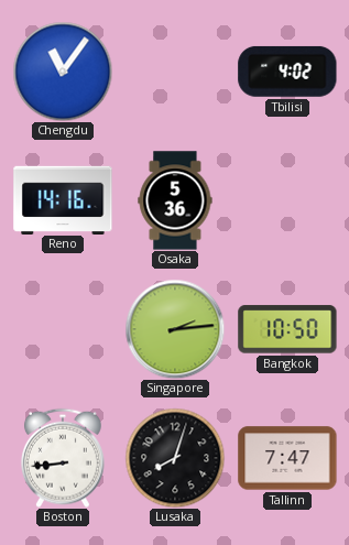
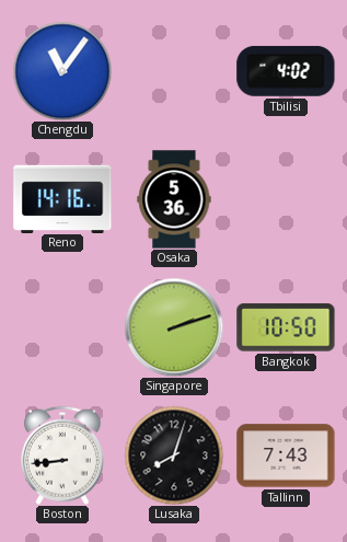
Singapore: 2:14 -> 2:12
Tallinn: 7:47 -> 7:43
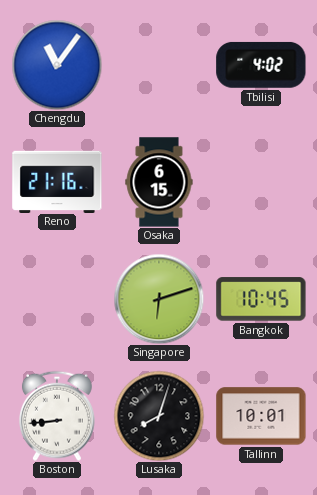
Reno: 14:16 -> 21:16
Osaka: 5:36 -> 6:15
Singapore: 2:12 -> 6:12
Bangkok: 10:50 -> 10:45
Tallinn: 7:43 -> 10:01
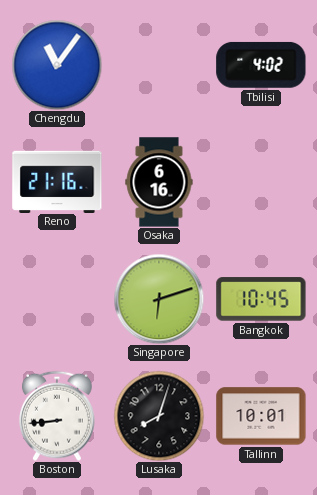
Osaka: 6:15 -> 6:16
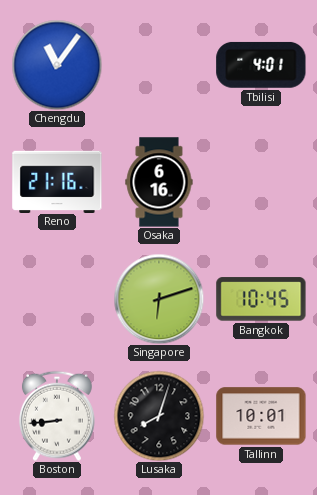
Tbilisi: 4:02 -> 4:01
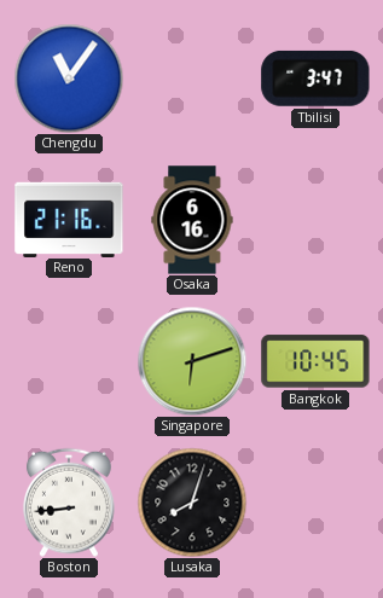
Tbilisi: 4:01 -> 3:47
Tallinn: 10:01 -> none
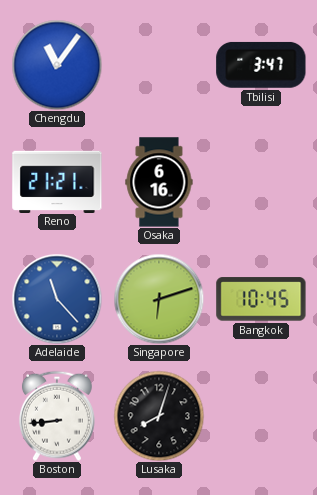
Reno: 21:16 -> 21:21
Adelaide: none -> 11:23
